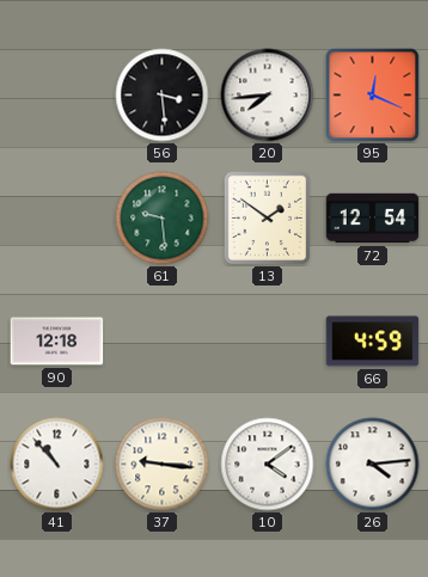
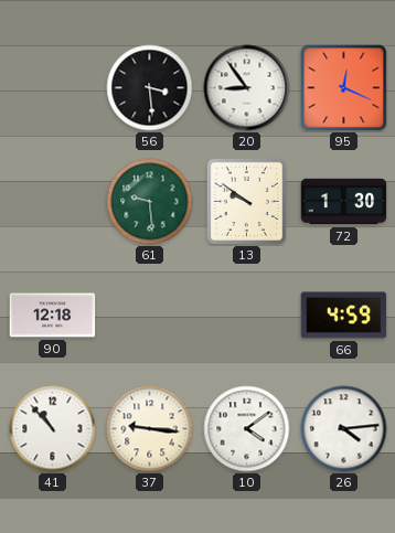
20: 7:44 -> 8:54
13: 1:51 -> 9:51
72: 12:54 -> 1:30
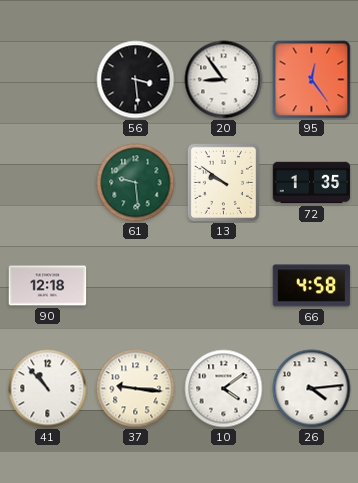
95: 12:19 -> 12:24
72: 1:30 -> 1:35
66: 4:59 -> 4:58
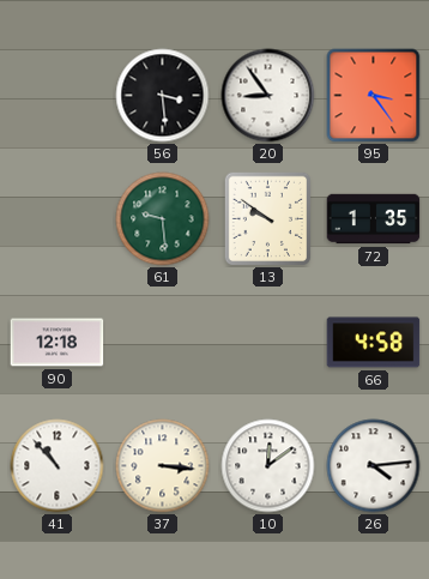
95: 12:24 -> 3:24
37: 9:16 -> 3:16
10: 4:09 -> 12:09
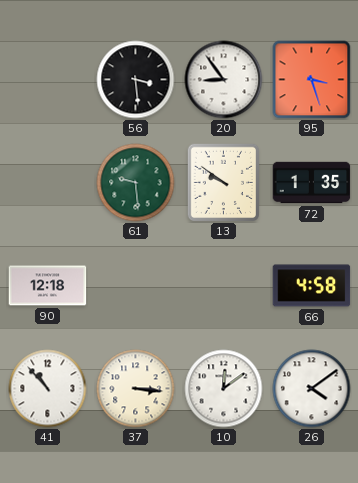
95: 3:24 -> 3:27
26: 4:14 -> 4:09
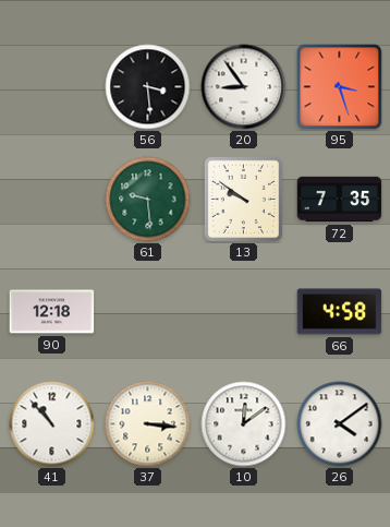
72: 1:35 -> 7:35
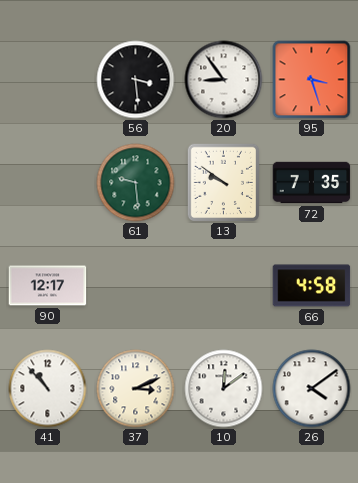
90: 12:18 -> 12:17
37: 3:16 -> 3:11
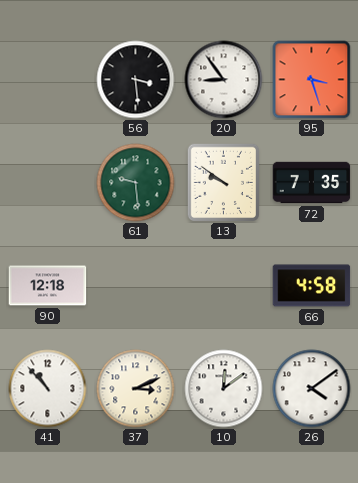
90: 12:17 -> 12:18
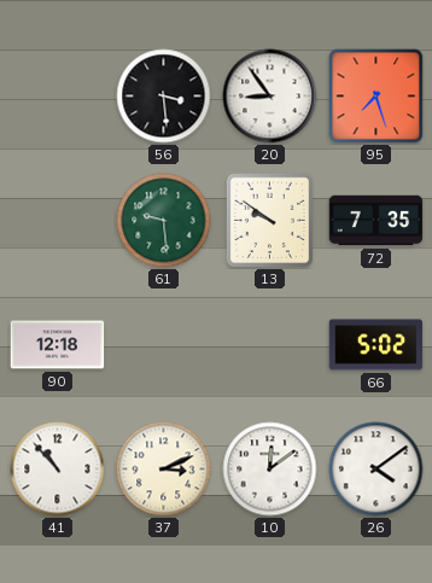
95: 3:27 -> 7:27
66: 4:58 -> 5:02
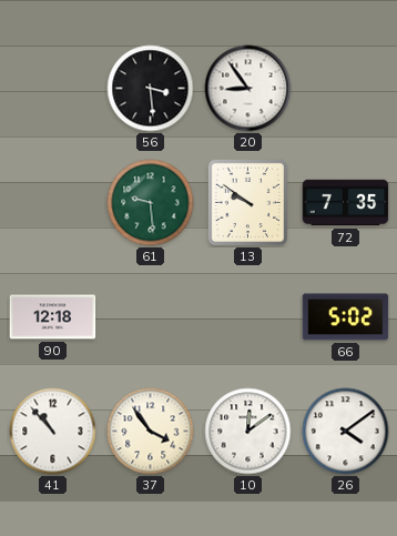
95: 7:27 -> none
37: 3:11 -> 3:54
